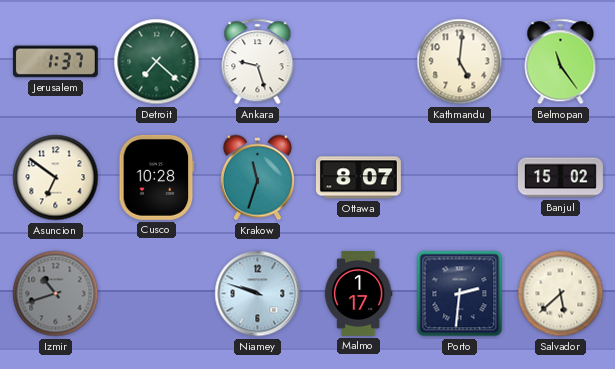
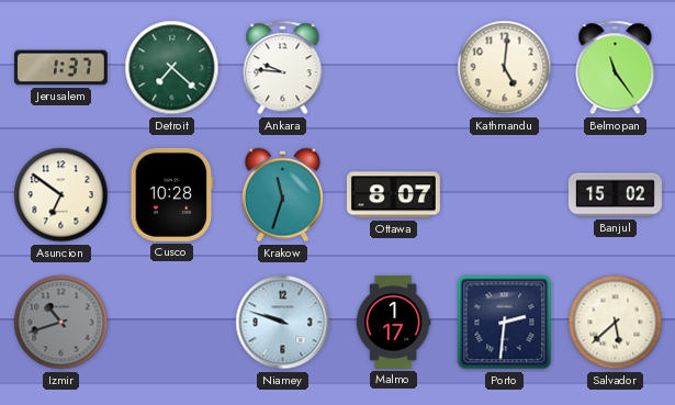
Ankara: 9:27 -> 9:46
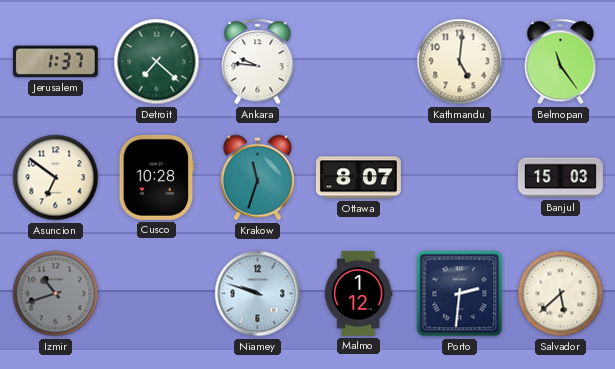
Banjul: 15:02 -> 15:03
Malmo: 1:17 -> 1:12
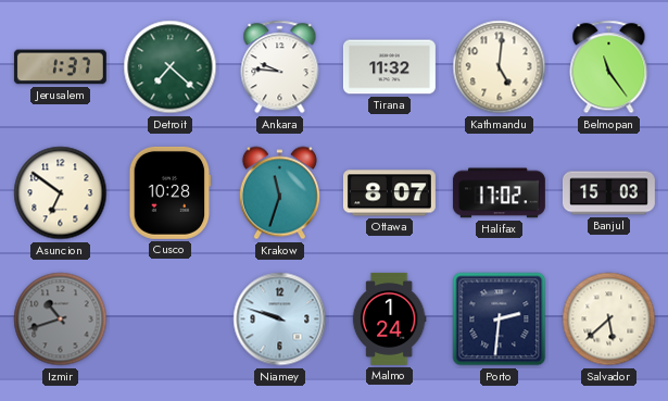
Tirana: none -> 11:32
Halifax: none -> 17:02
Malmo: 1:12 -> 1:24
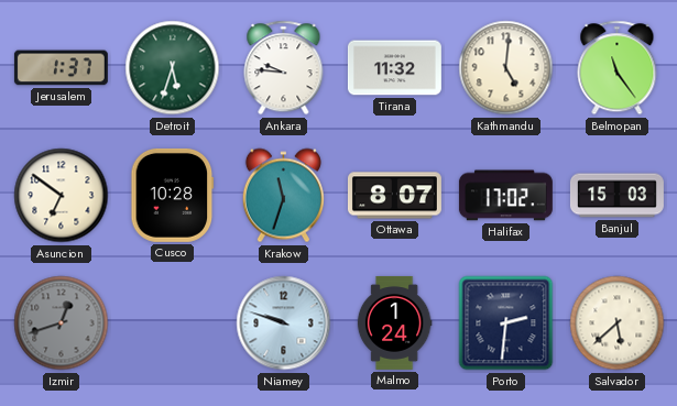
Detroit: 7:22 -> 5:33
Izmir: 10:42 -> 12:42
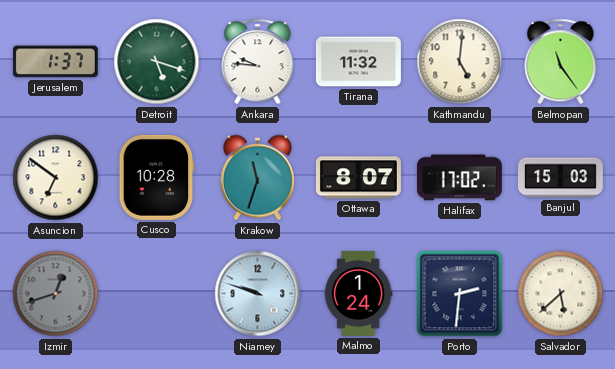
Detroit: 5:33 -> 5:18
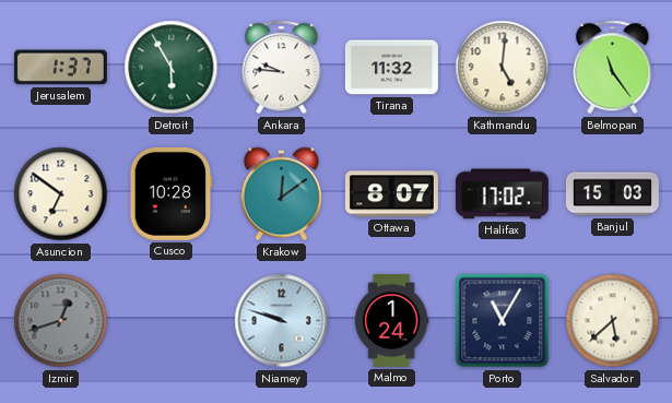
Detroit: 5:18 -> 5:55
Krakow: 11:33 -> 12:09
Porto: 2:31 -> 11:05
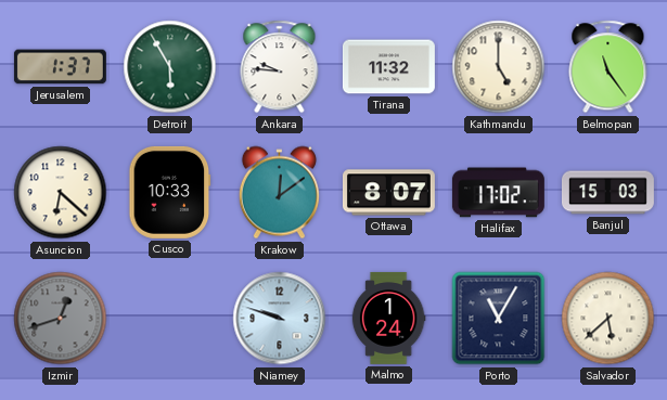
Kathmandu: 5:01 -> 5:00
Asuncion: 6:51 -> 6:22
Cusco: 10:28 -> 10:33
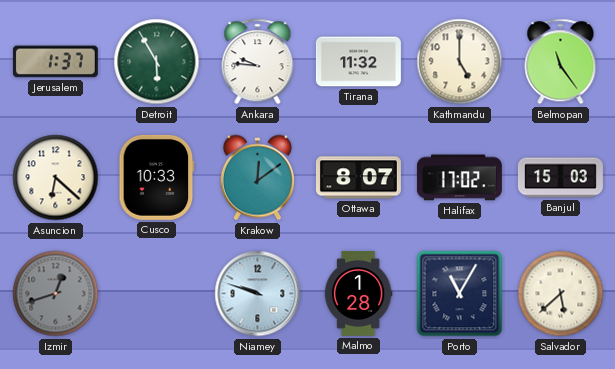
Malmo: 1:24 -> 1:28
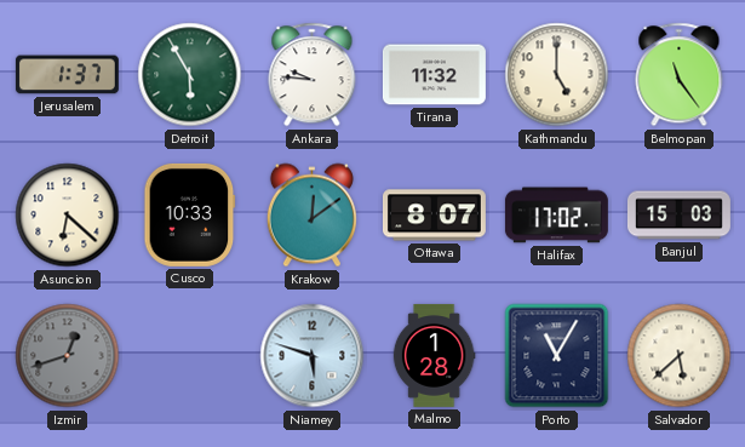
Niamey: 9:48 -> 5:48
